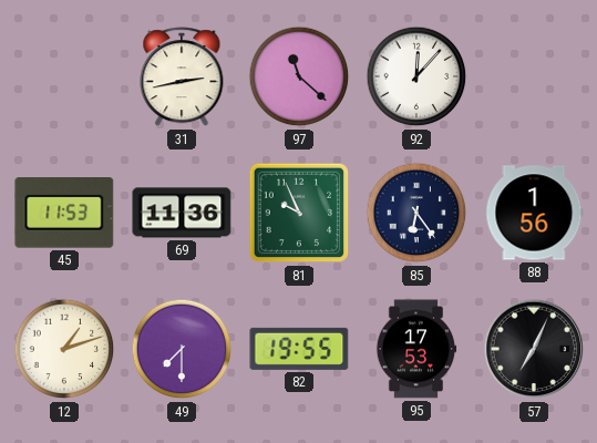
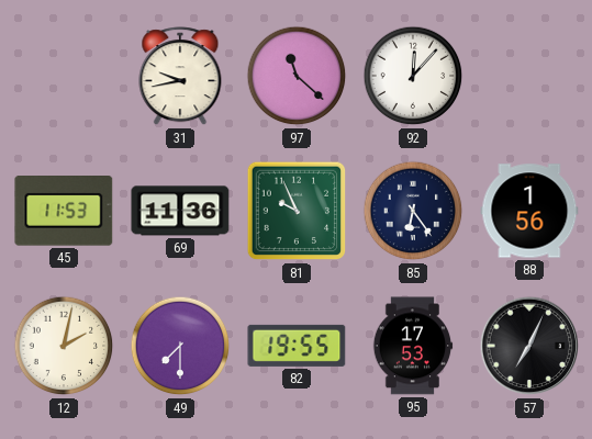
31: 2:43 -> 9:43
12: 1:12 -> 2:02
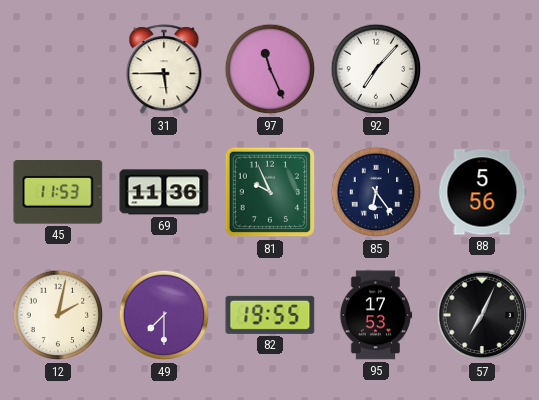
31: 9:43 -> 5:45
97: 11:22 -> 11:26
92: 12:07 -> 7:07
88: 1:56 -> 5:56
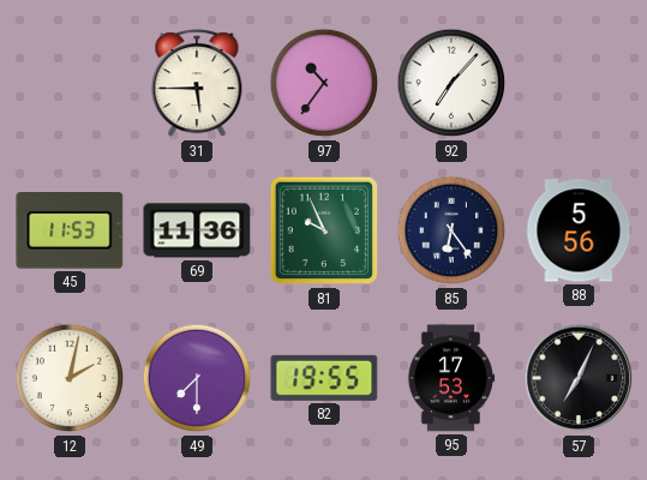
97: 11:26 -> 10:36
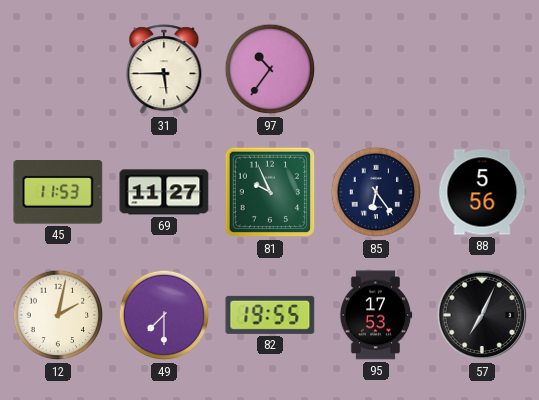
92: 7:07 -> none
69: 11:36 -> 11:27
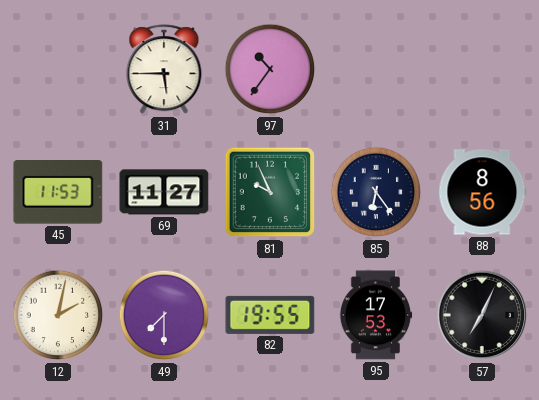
88: 5:56 -> 8:56
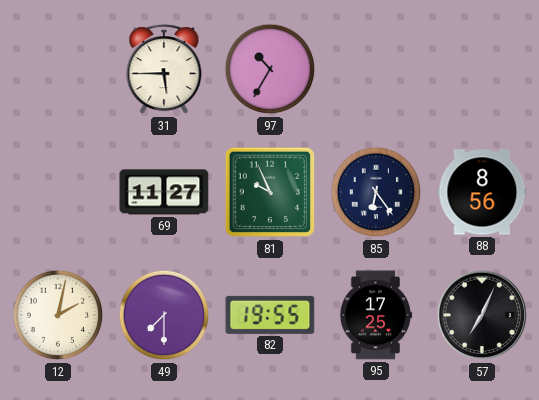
97: 10:36 -> 10:35
45: 11:53 -> none
95: 17:53 -> 17:25
